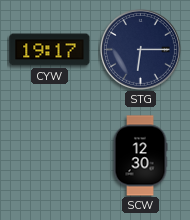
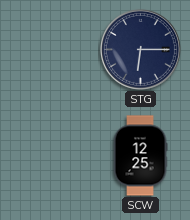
CYW: 19:17 -> none
SCW: 12:30 -> 12:25
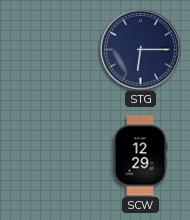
SCW: 12:25 -> 12:29
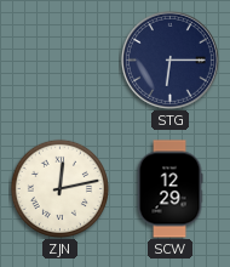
ZJN: none -> 12:13
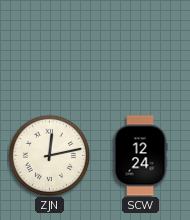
STG: 6:15 -> none
SCW: 12:29 -> 12:24
